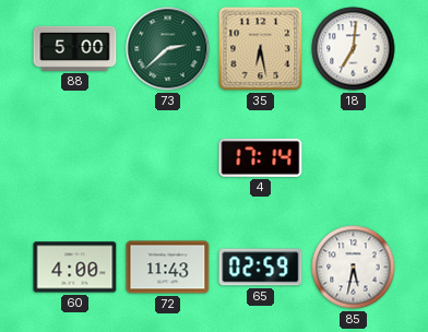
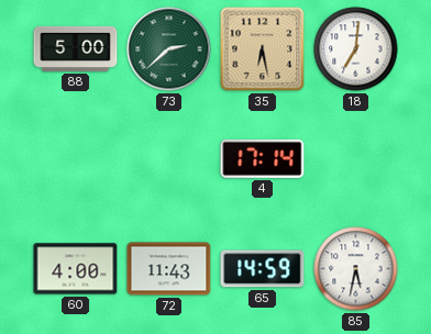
65: 02:59 -> 14:59
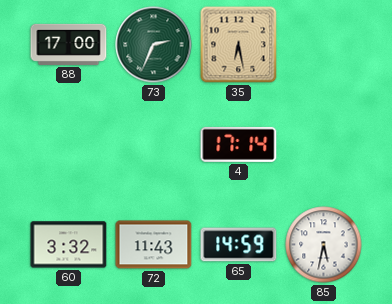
88: 5:00 -> 17:00
73: 2:38 -> 2:34
18: 7:01 -> none
60: 4:00 -> 3:32
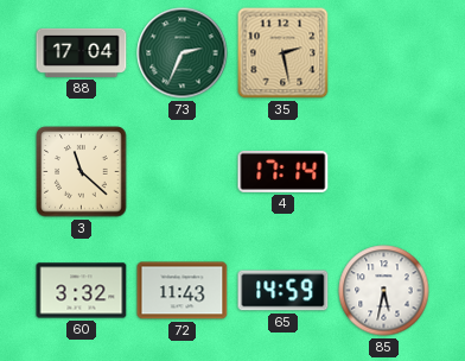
88: 17:00 -> 17:04
35: 6:28 -> 2:28
3: none -> 11:22
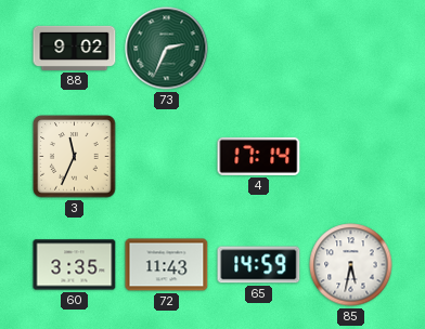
88: 17:04 -> 9:02
35: 2:28 -> none
3: 11:22 -> 11:34
60: 3:32 -> 3:35
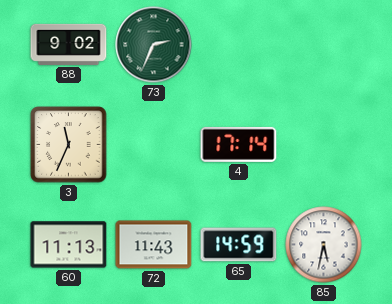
60: 3:35 -> 11:13
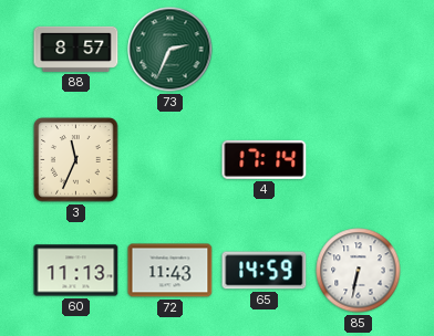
88: 9:02 -> 8:57
85: 5:32 -> 6:32
